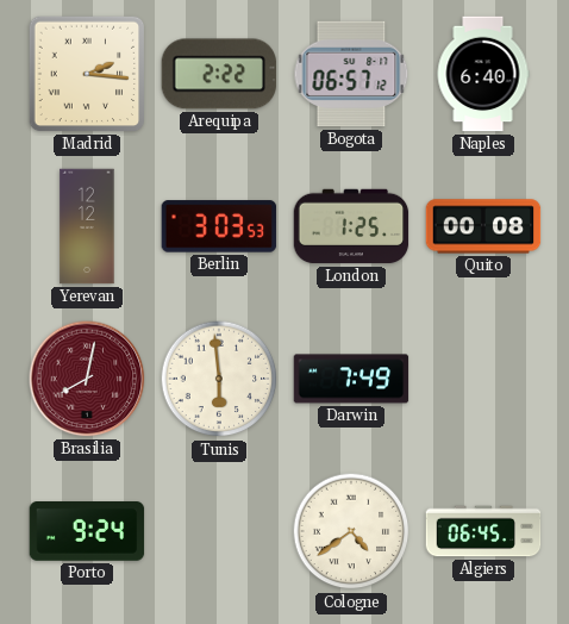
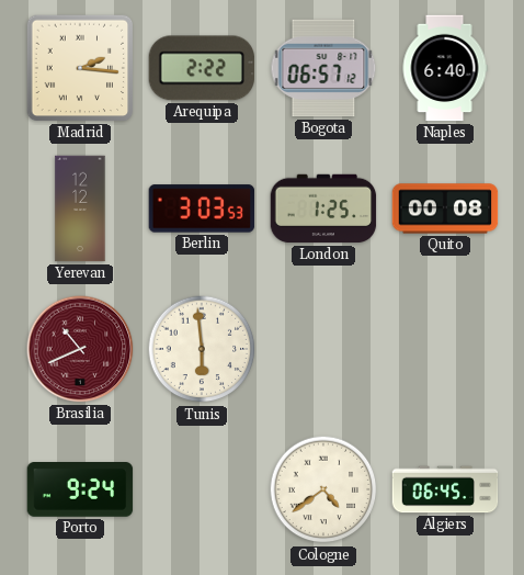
Brasilia: 8:02 -> 10:41
Darwin: 7:49 -> none
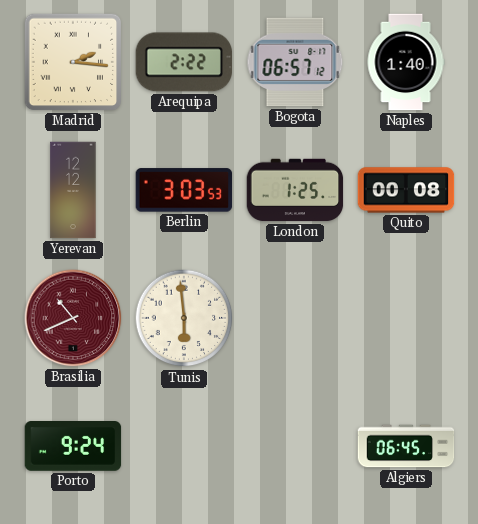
Naples: 6:40 -> 1:40
Cologne: 4:39 -> none
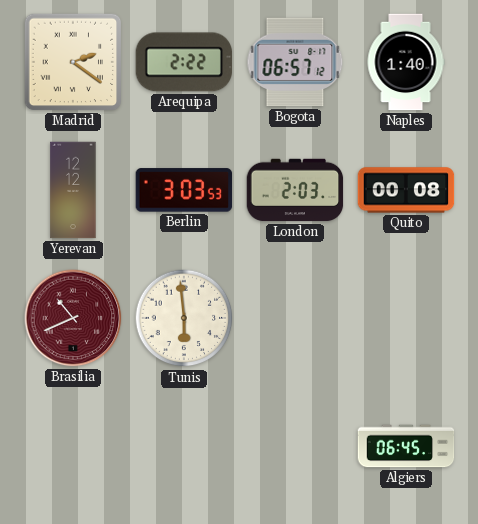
Madrid: 2:16 -> 2:21
London: 1:25 -> 2:03
Porto: 9:24 -> none
